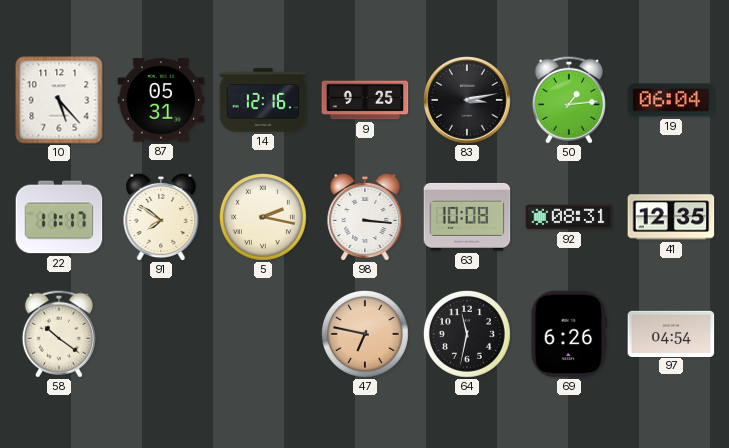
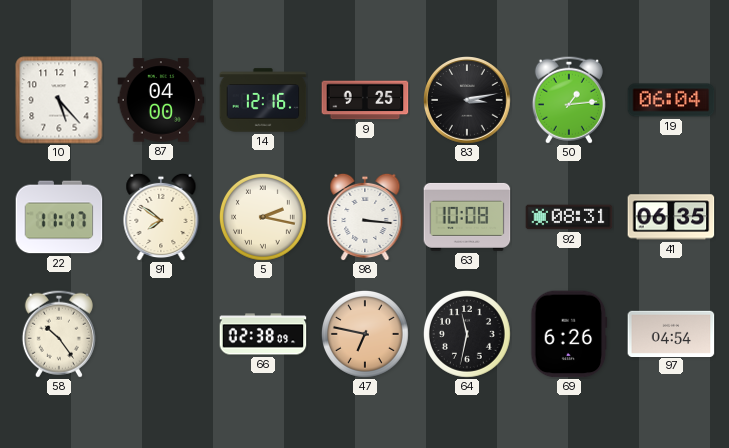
87: 05:31 -> 04:00
41: 12:35 -> 06:35
58: 10:21 -> 10:24
66: none -> 02:38
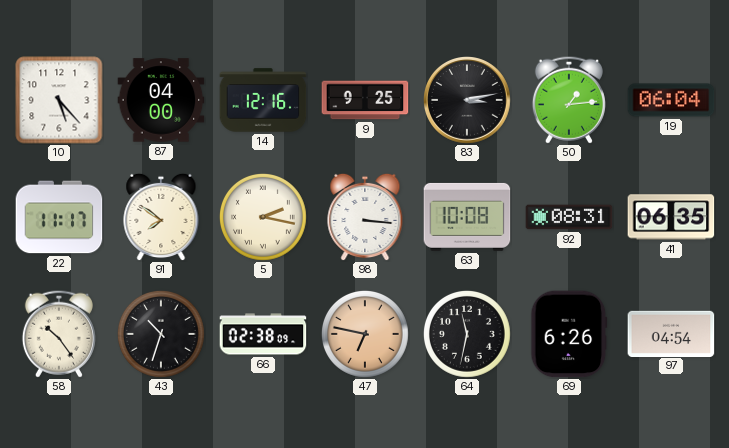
43: none -> 10:33
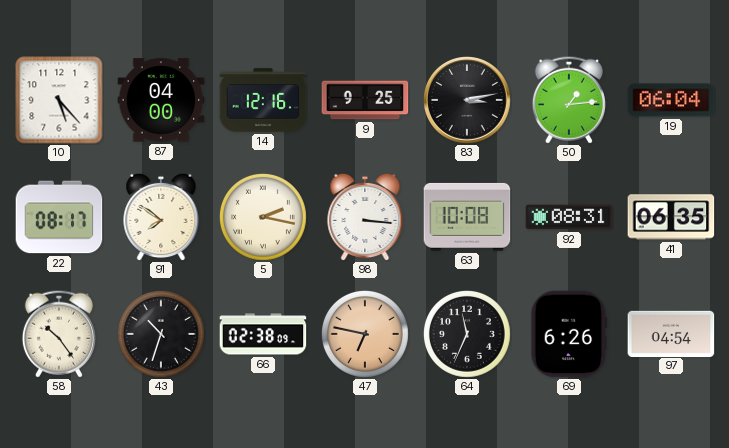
22: 11:17 -> 08:17
64: 11:32 -> 11:34
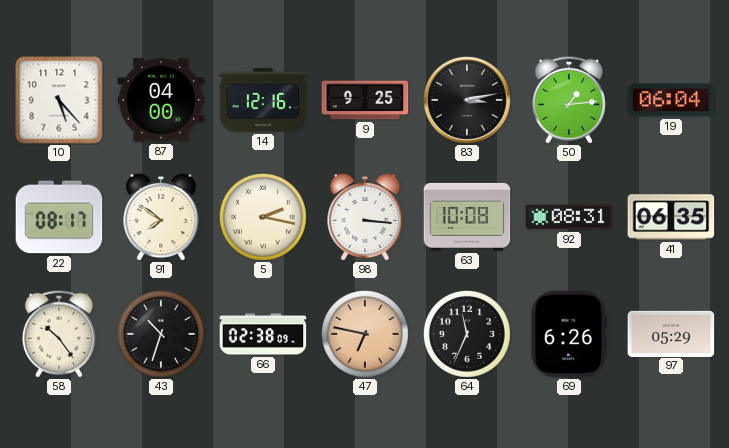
97: 04:54 -> 05:29
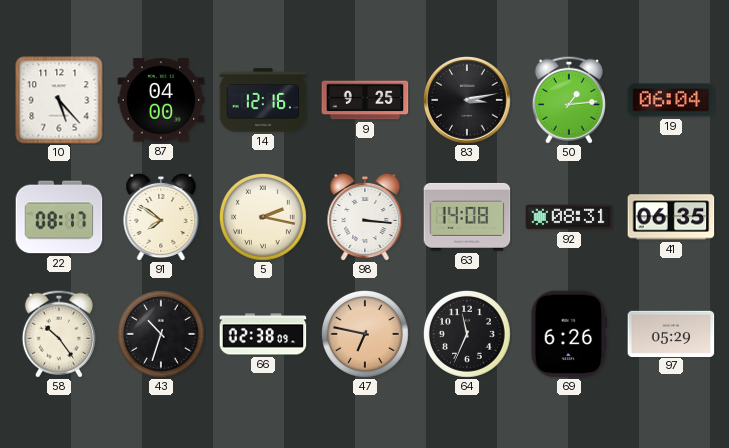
63: 10:08 -> 14:08
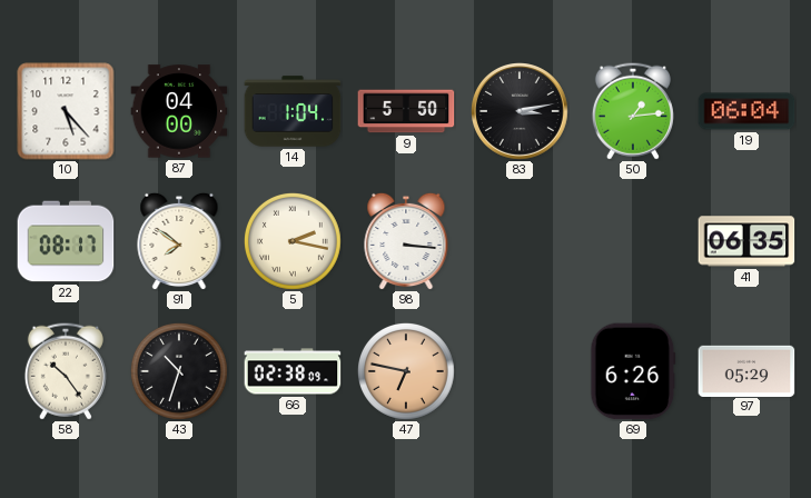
14: 12:16 -> 1:04
9: 9:25 -> 5:50
63: 14:08 -> none
92: 08:31 -> none
64: 11:34 -> none
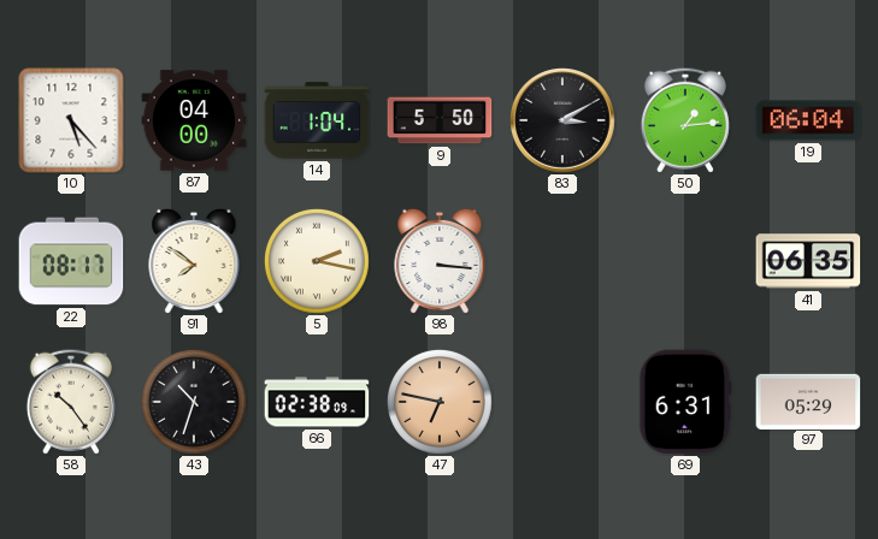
83: 3:13 -> 3:10
69: 6:26 -> 6:31
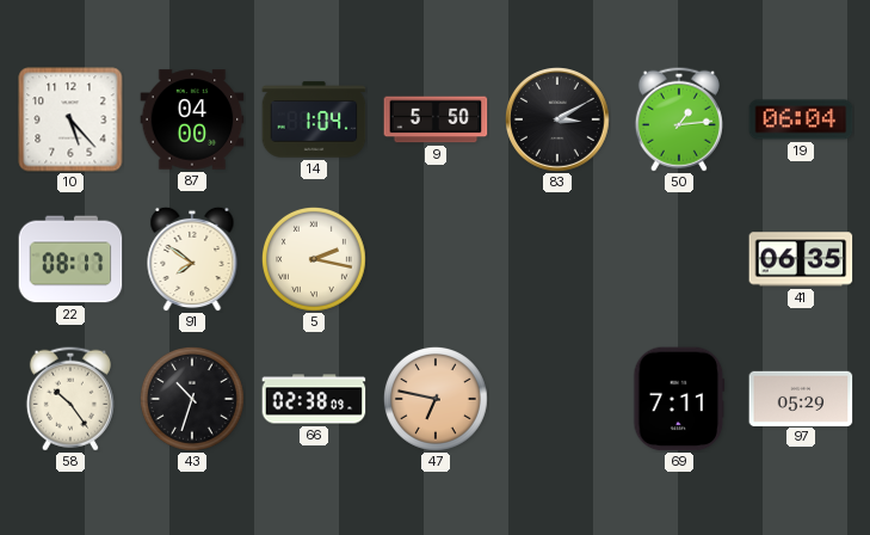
98: 3:16 -> none
69: 6:31 -> 7:11
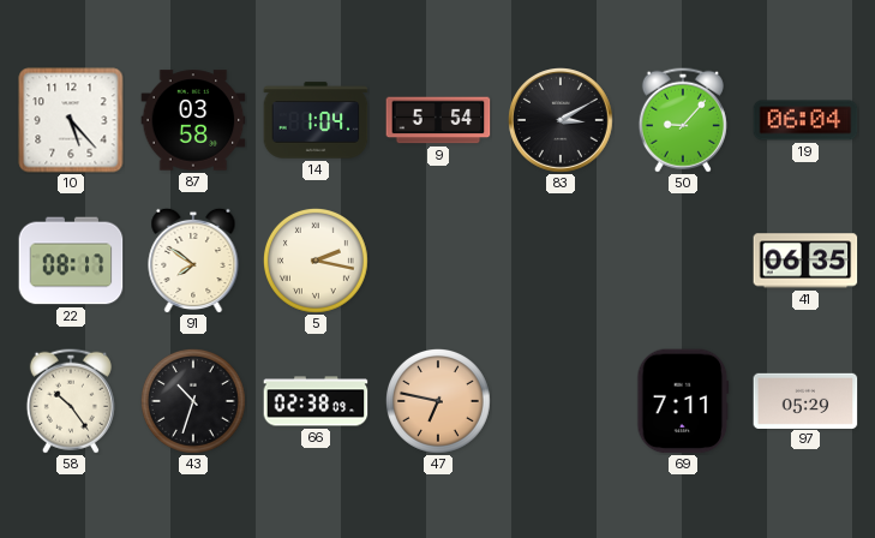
87: 04:00 -> 03:58
9: 5:50 -> 5:54
50: 1:14 -> 9:07
